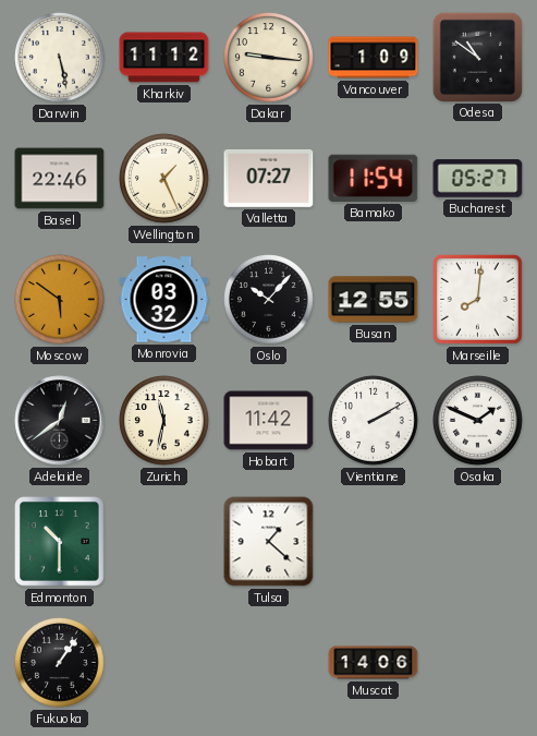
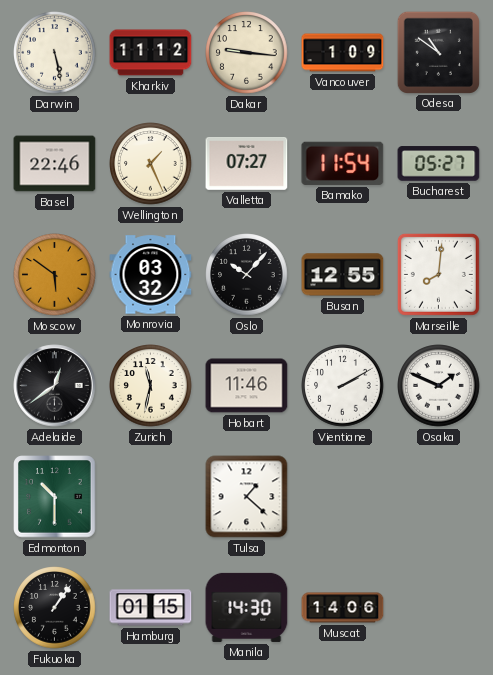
Hobart: 11:42 -> 11:46
Hamburg: none -> 01:15
Manila: none -> 14:30
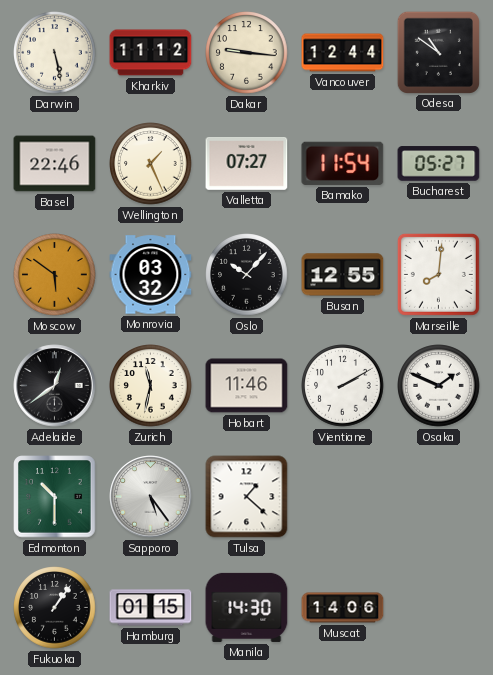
Vancouver: 1:09 -> 12:44
Sapporo: none -> 5:24
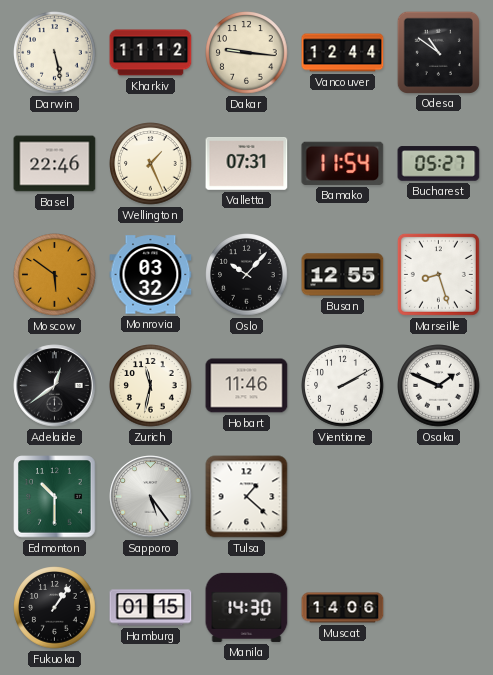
Valletta: 07:27 -> 07:31
Marseille: 8:01 -> 8:27
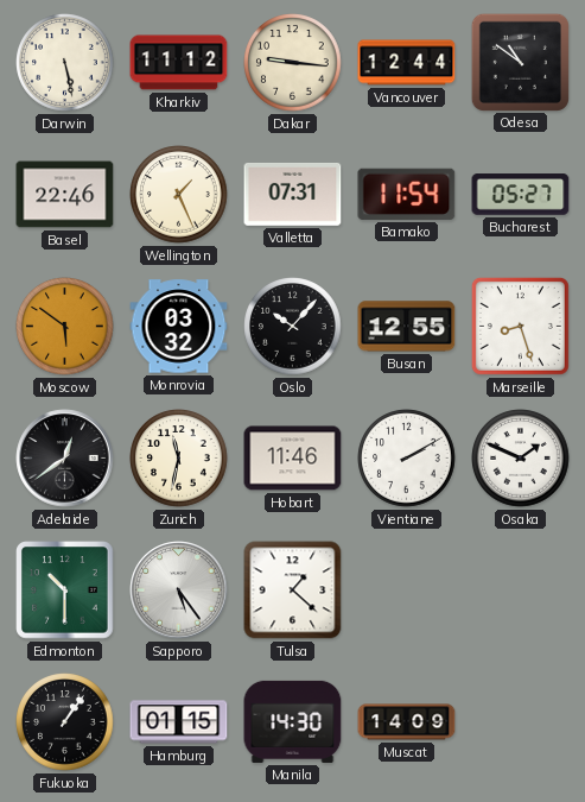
Muscat: 14:06 -> 14:09
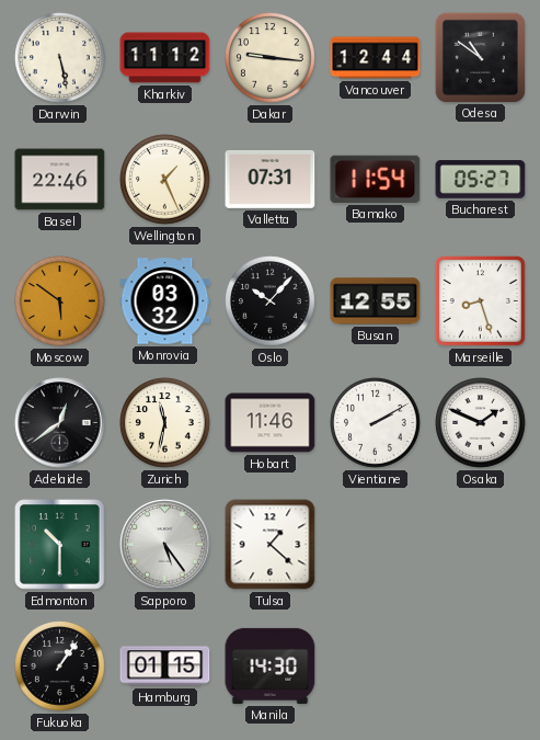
Muscat: 14:09 -> none
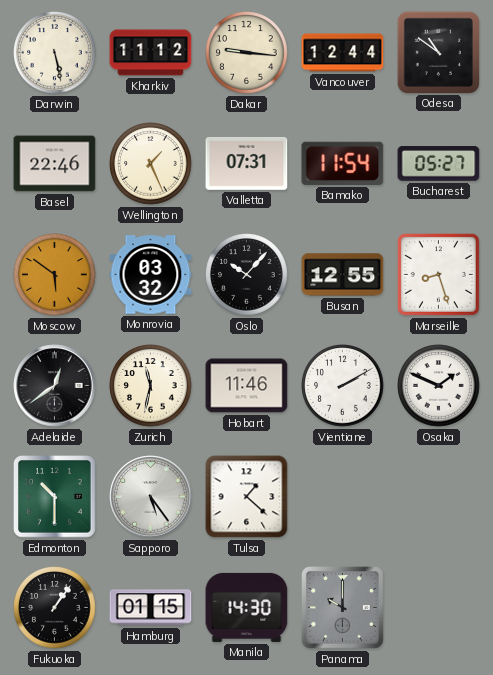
Panama: none -> 10:00
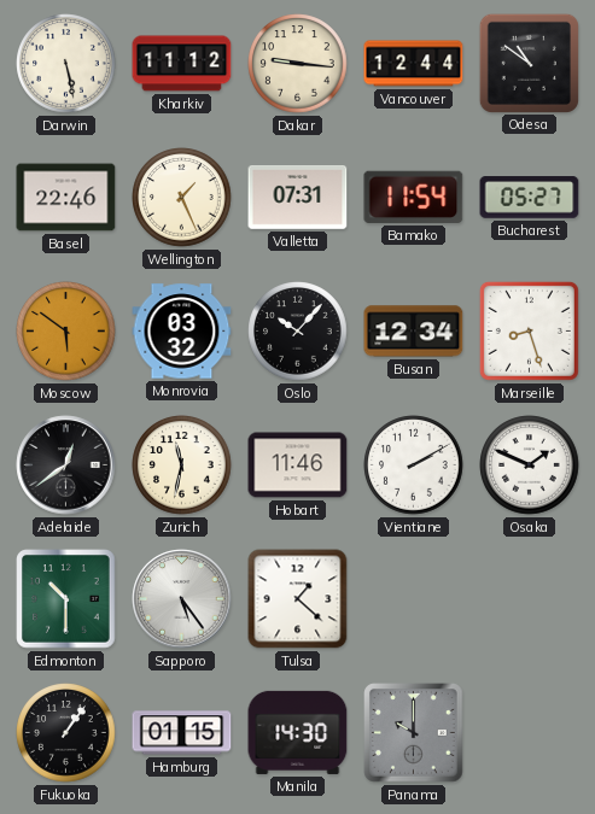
Busan: 12:55 -> 12:34
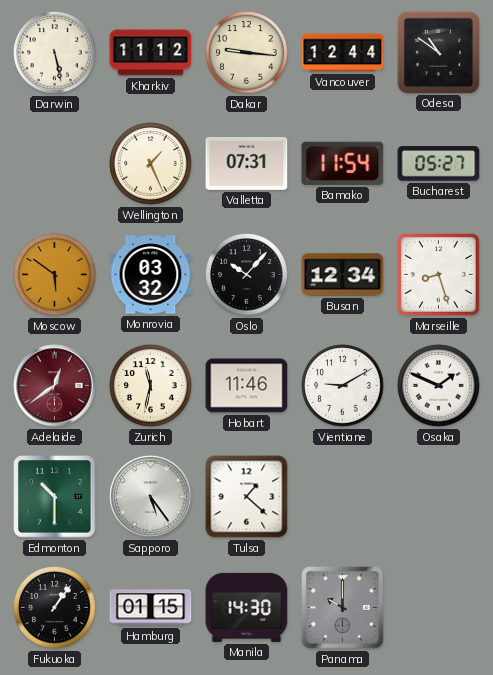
Basel: 22:46 -> none
Adelaide dial: black -> burgundy
Vientiane: 2:10 -> 9:10
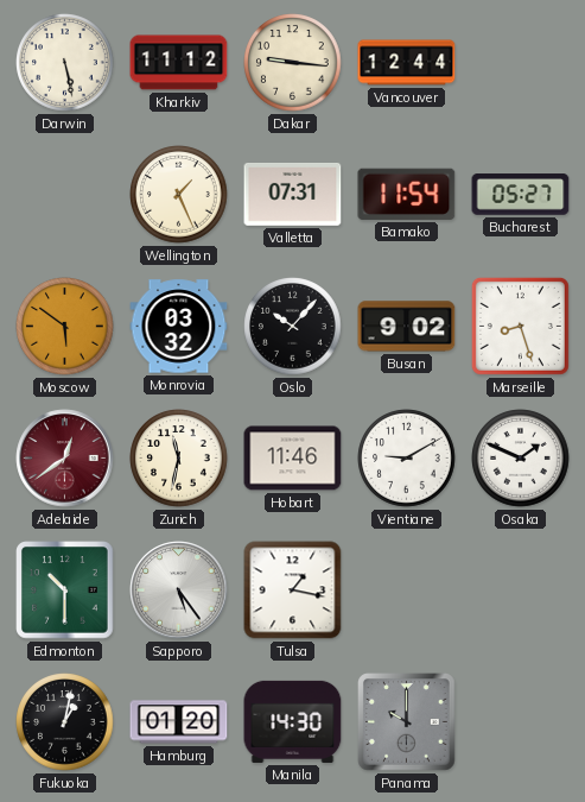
Odesa: 10:51 -> none
Busan: 12:34 -> 9:02
Tulsa: 1:22 -> 1:17
Fukuoka: 1:06 -> 1:02
Hamburg: 01:15 -> 01:20
